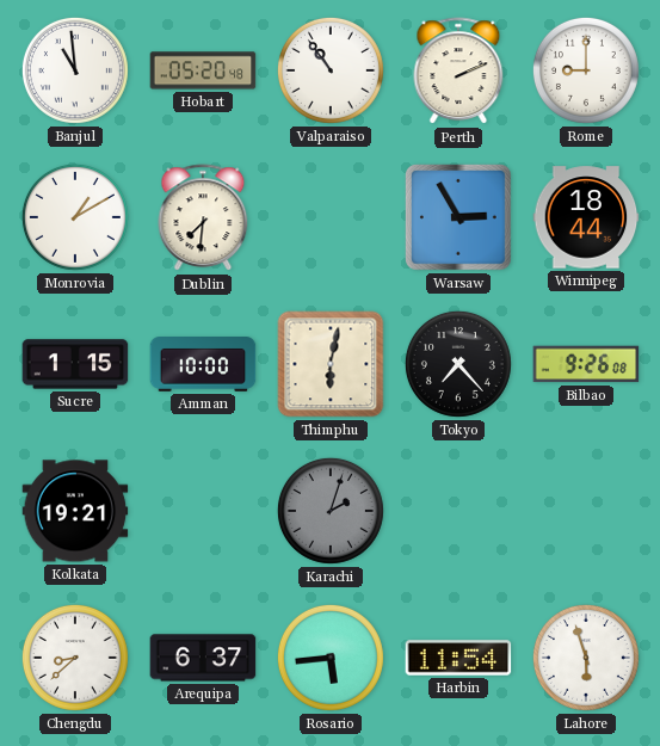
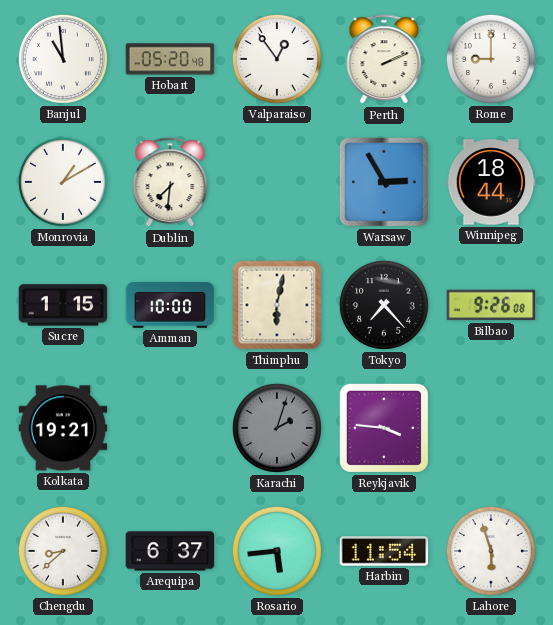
Valparaiso: 10:54 -> 12:54
Reykjavik: none -> 3:46
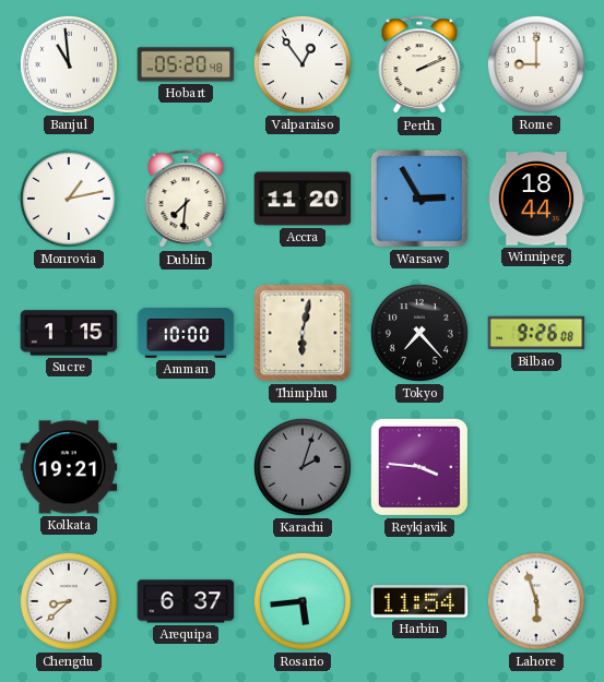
Monrovia: 1:10 -> 1:13
Accra: none -> 11:20
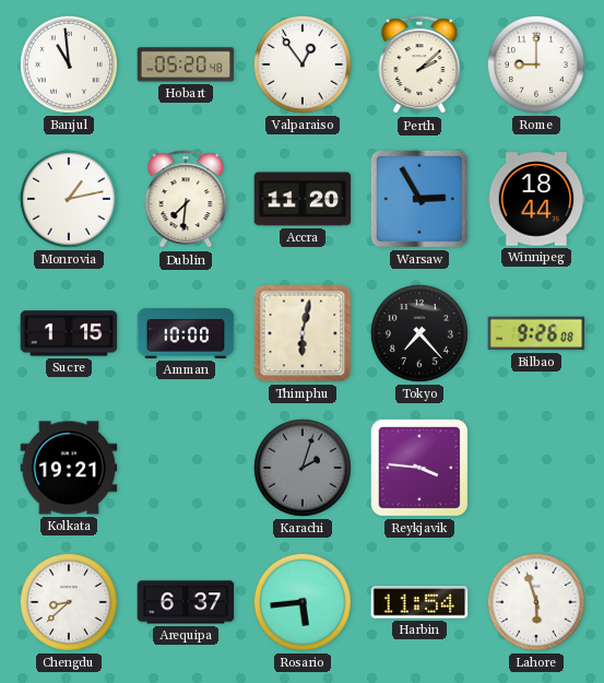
Perth: 2:11 -> 2:08
